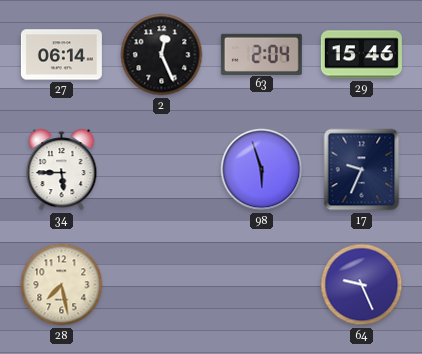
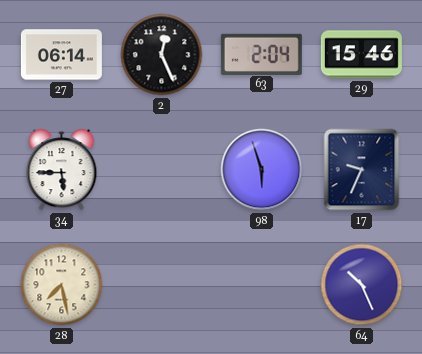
64: 9:26 -> 10:26
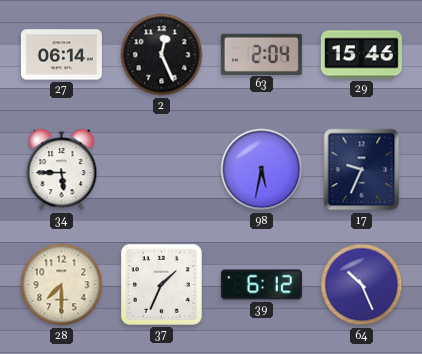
98: 5:57 -> 5:32
28: 7:28 -> 7:30
37: none -> 1:34
39: none -> 6:12
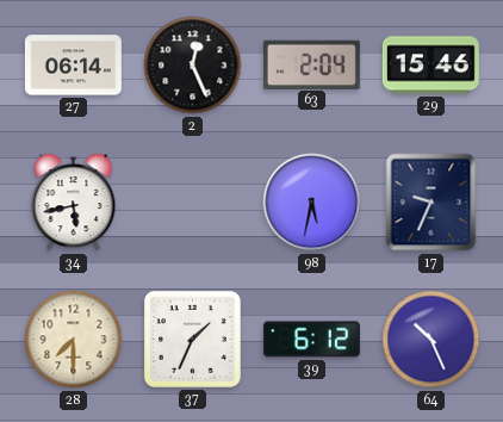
34: 5:45 -> 5:43
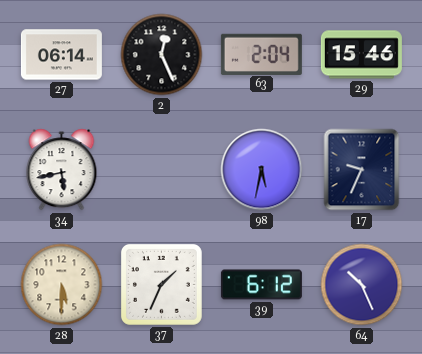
28: 7:30 -> 5:30
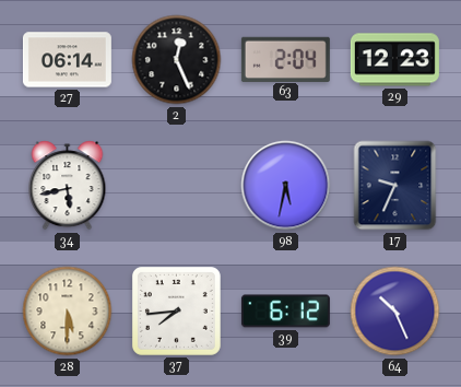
29: 15:46 -> 12:23
37: 1:34 -> 7:44
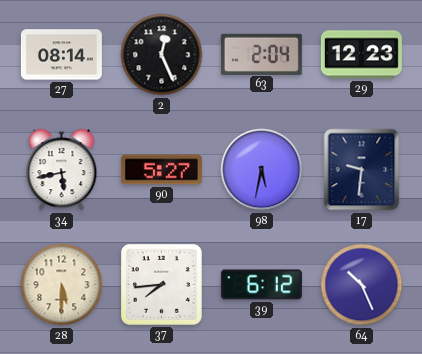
27: 06:14 -> 08:14
90: none -> 5:27
17: 9:34 -> 9:31
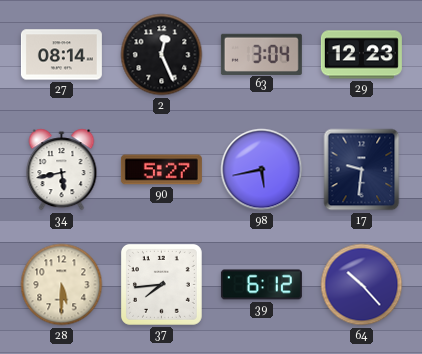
63: 2:04 -> 3:04
98: 5:32 -> 5:43
64: 10:26 -> 10:23
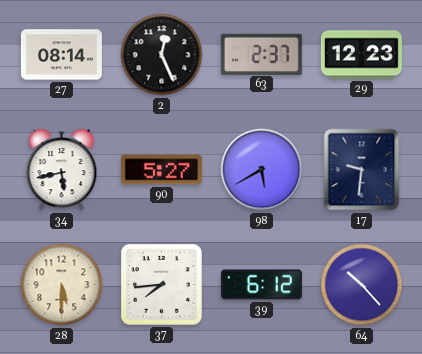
63: 3:04 -> 2:37
98: 5:43 -> 5:40
